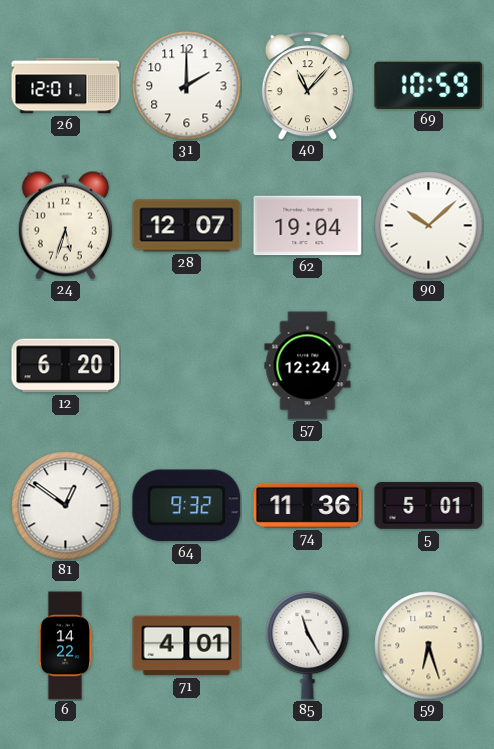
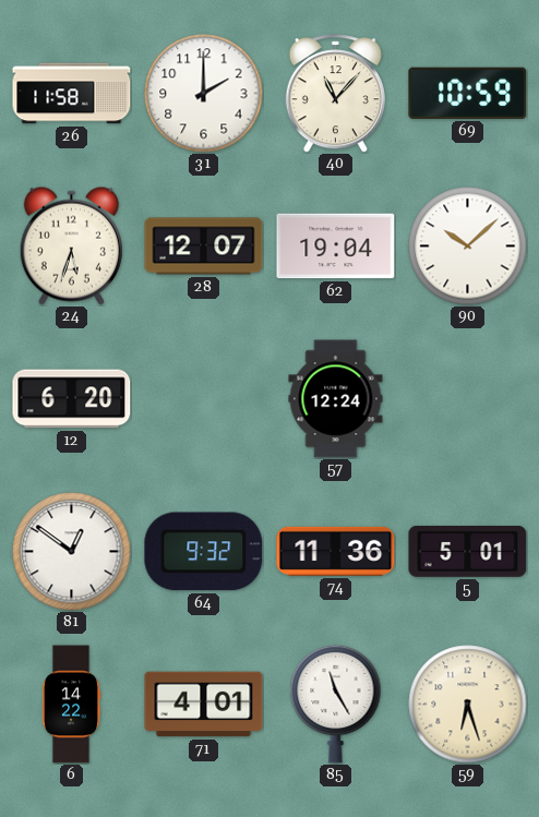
26: 12:01 -> 11:58
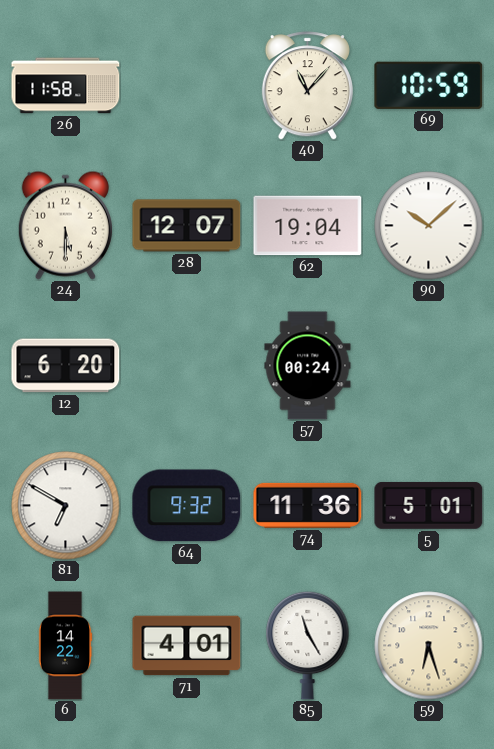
31: 2:00 -> none
24: 5:33 -> 5:30
57: 12:24 -> 00:24
81: 12:51 -> 6:50
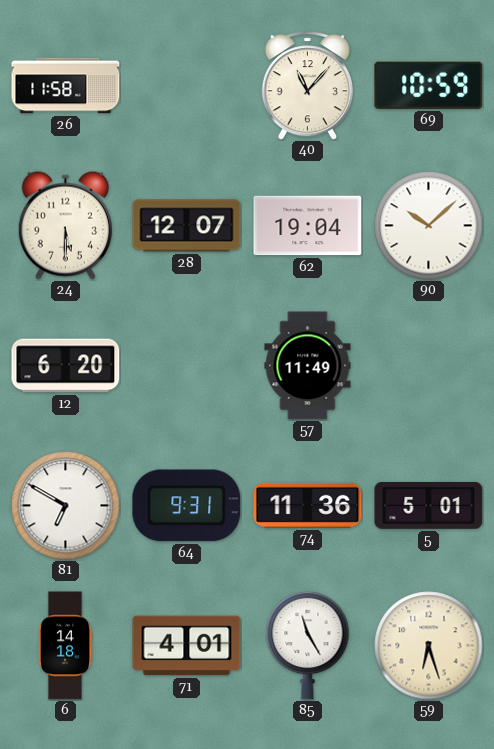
57: 00:24 -> 11:49
64: 9:32 -> 9:31
6: 14:22 -> 14:18
